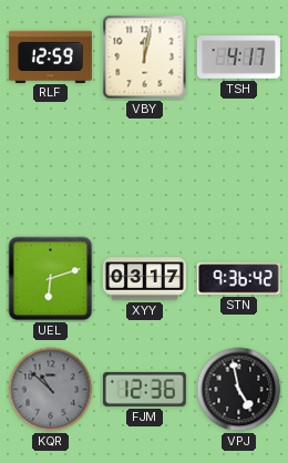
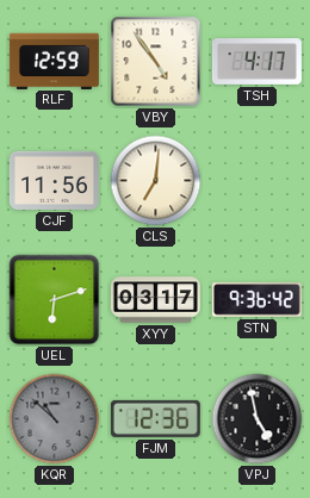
VBY: 12:02 -> 4:54
CJF: none -> 11:56
CLS: none -> 7:01
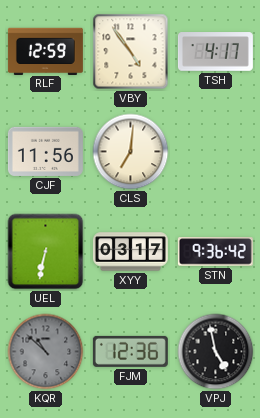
UEL: 6:12 -> 6:32
